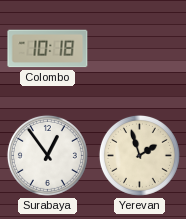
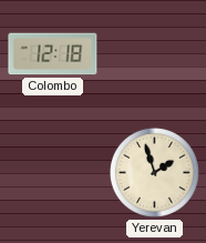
Colombo: 10:18 -> 12:18
Surabaya: 12:54 -> none
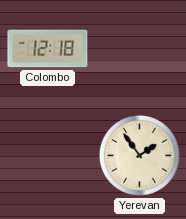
Yerevan: 1:57 -> 1:54
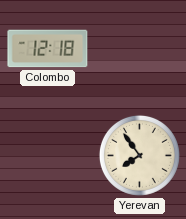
Yerevan: 1:54 -> 7:54
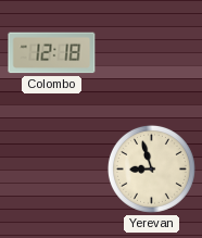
Yerevan: 7:54 -> 8:57
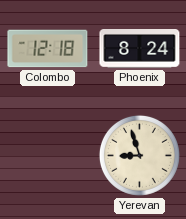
Phoenix: none -> 8:24
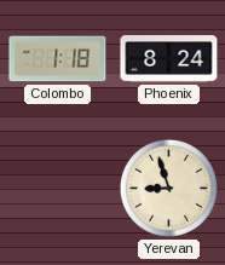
Colombo: 12:18 -> 1:18
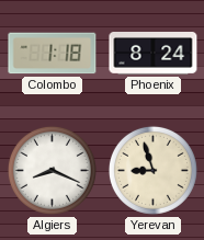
Algiers: none -> 8:19
